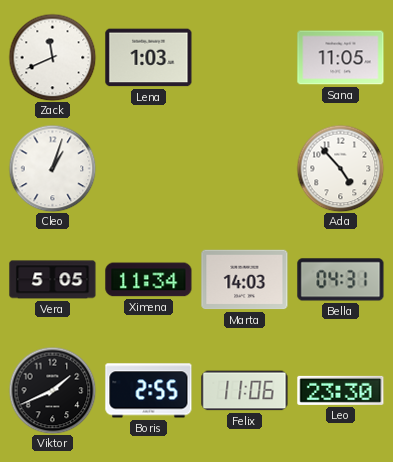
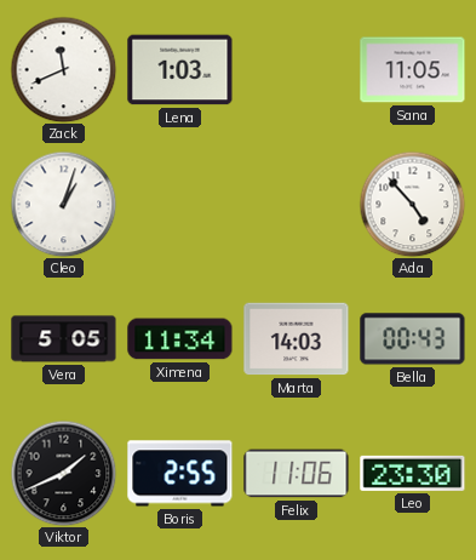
Bella: 04:31 -> 00:43
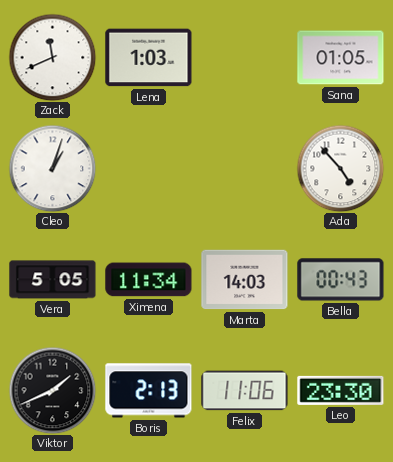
Sana: 11:05 -> 01:05
Boris: 2:55 -> 2:13
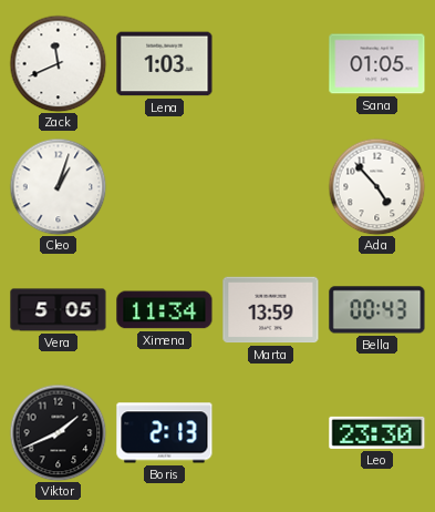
Marta: 14:03 -> 13:59
Felix: 11:06 -> none
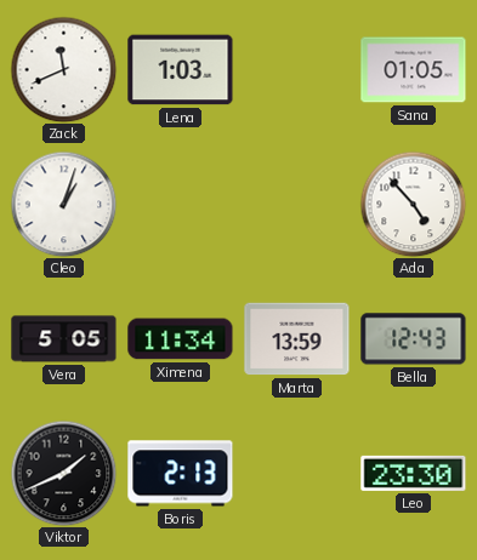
Bella: 00:43 -> 12:43
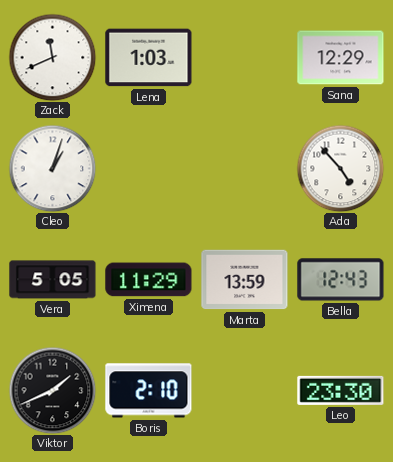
Sana: 01:05 -> 12:29
Ximena: 11:34 -> 11:29
Boris: 2:13 -> 2:10
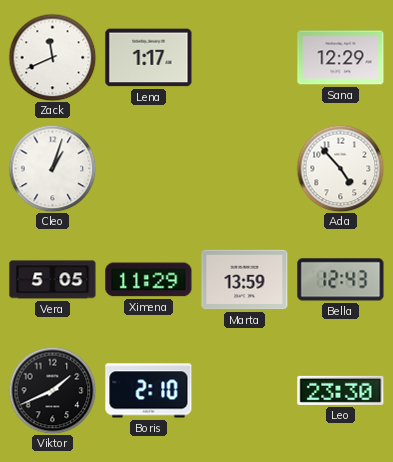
Lena: 1:03 -> 1:17
